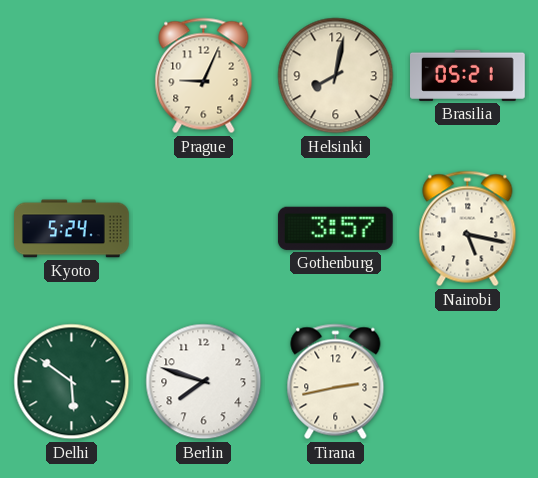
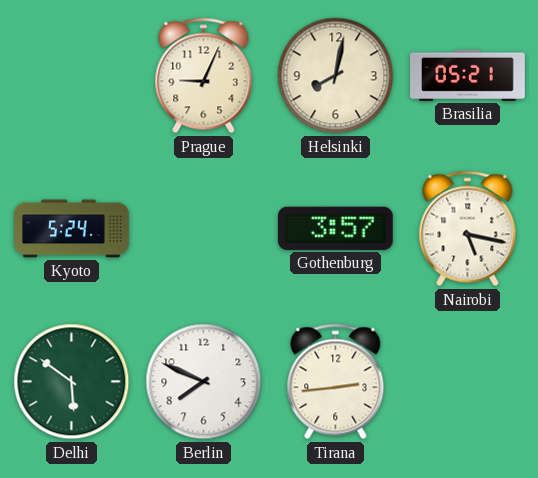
Berlin: 7:48 -> 7:49
Tirana: 2:43 -> 2:44
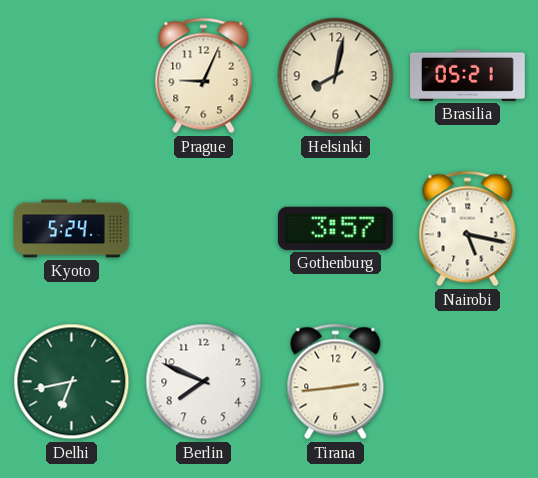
Delhi: 5:51 -> 6:43
